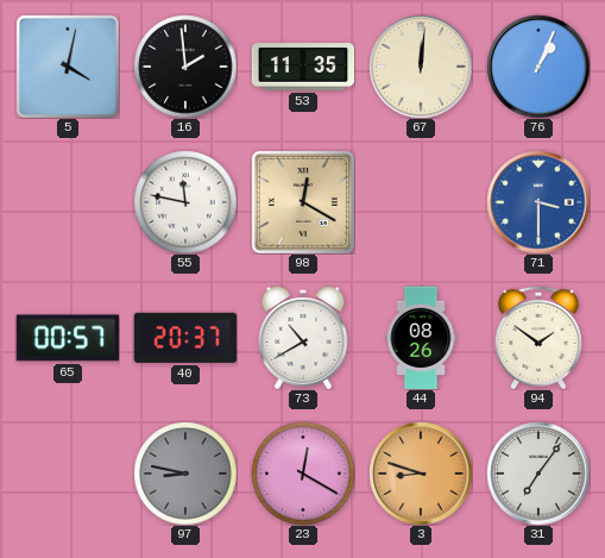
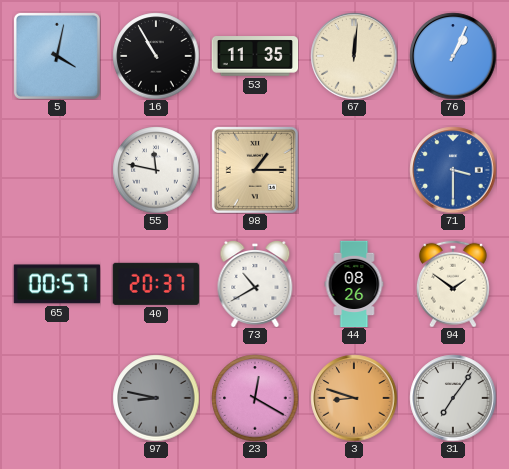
16: 1:59 -> 10:55
98: 12:20 -> 1:15
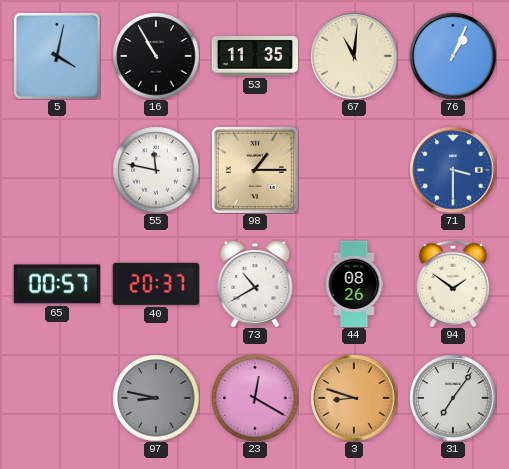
67: 12:01 -> 11:01
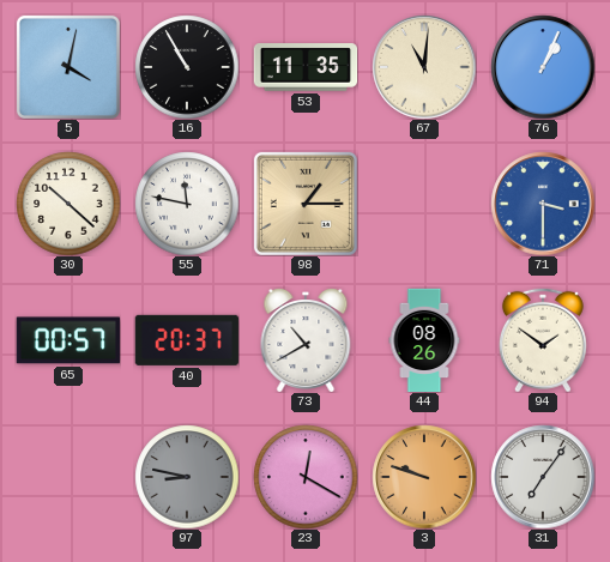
30: none -> 10:22
3: 8:48 -> 9:48
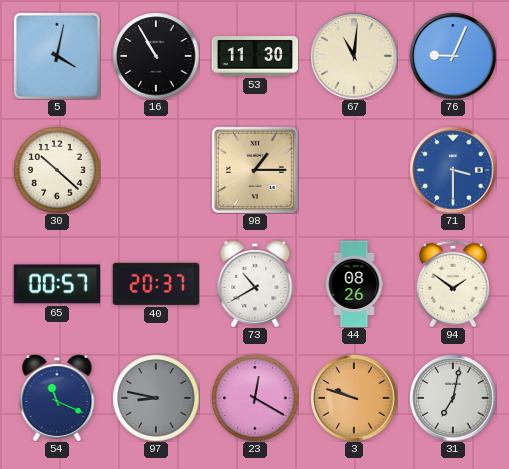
53: 11:35 -> 11:30
76: 1:04 -> 9:04
55: 11:47 -> none
54: none -> 11:19
31: 7:06 -> 7:02
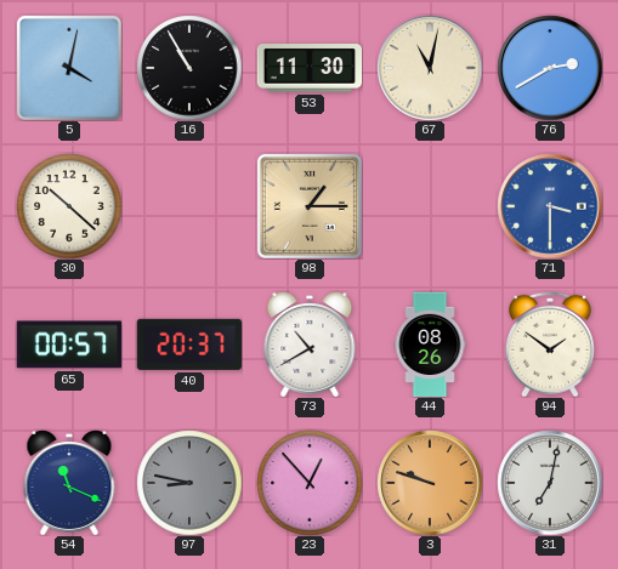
67: 11:01 -> 11:02
76: 9:04 -> 2:40
23: 12:20 -> 12:53
